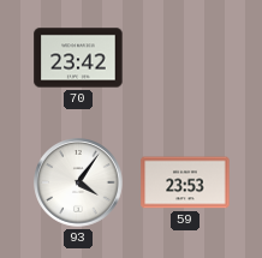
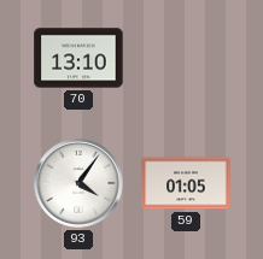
70: 23:42 -> 13:10
59: 23:53 -> 01:05
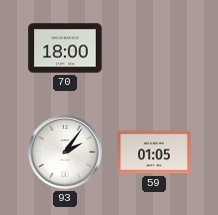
70: 13:10 -> 18:00
93: 4:06 -> 2:06
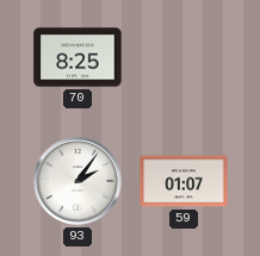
70: 18:00 -> 8:25
59: 01:05 -> 01:07
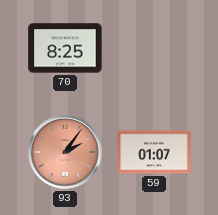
93 dial: white -> salmon
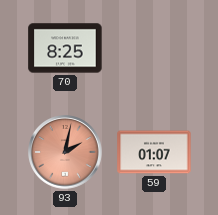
93: 2:06 -> 2:02
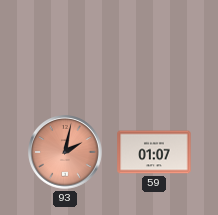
70: 8:25 -> none
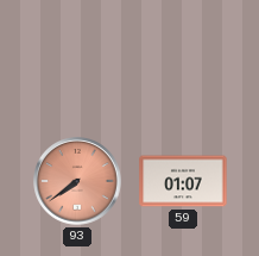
93: 2:02 -> 7:39
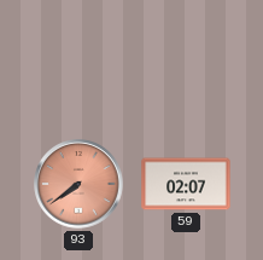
59: 01:07 -> 02:07
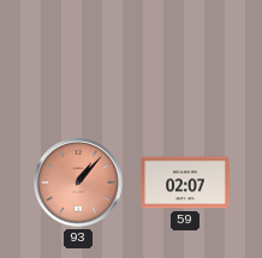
93: 7:39 -> 1:07
